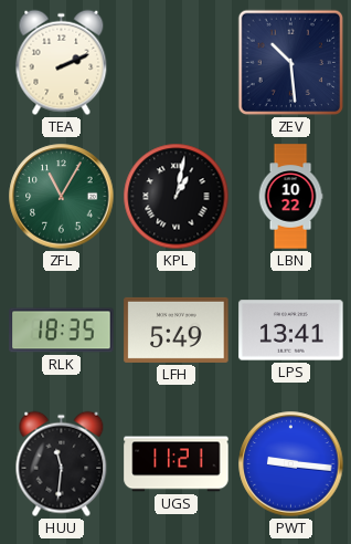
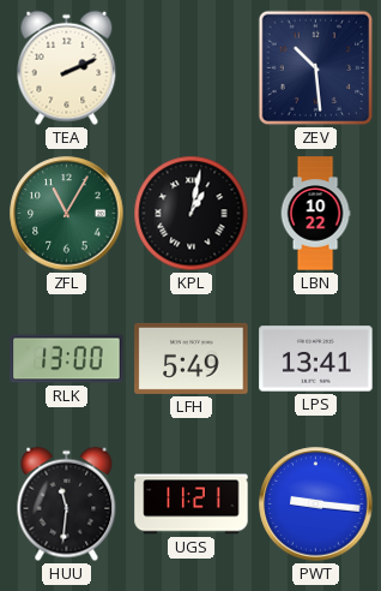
RLK: 18:35 -> 13:00
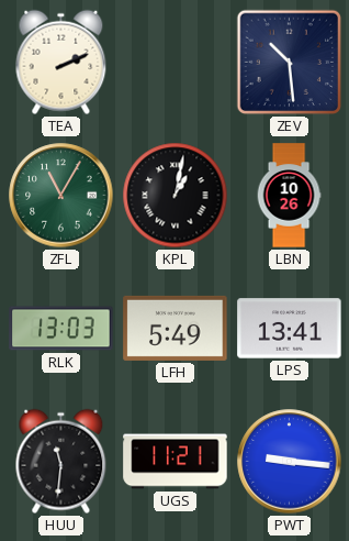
LBN: 10:22 -> 10:26
RLK: 13:00 -> 13:03
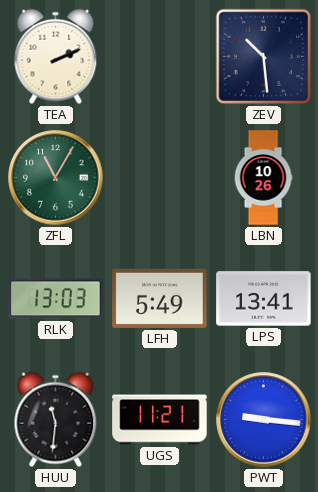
KPL: 1:02 -> none
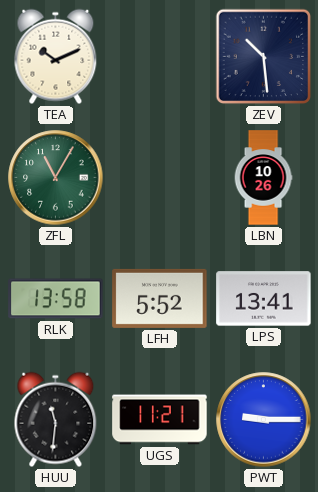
TEA: 2:11 -> 10:11
RLK: 13:03 -> 13:58
LFH: 5:49 -> 5:52
PWT: 9:16 -> 9:15
